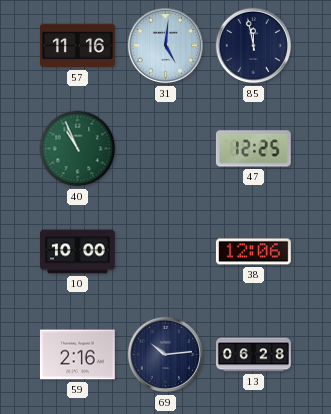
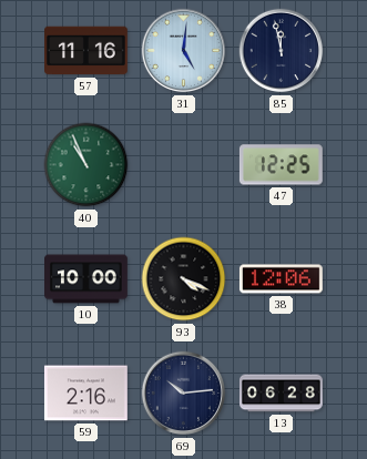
93: none -> 4:19
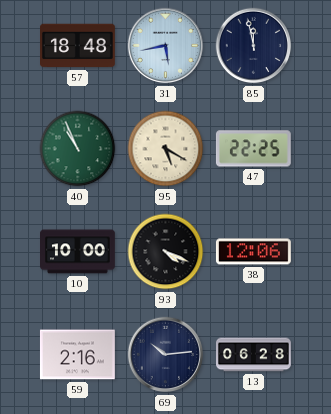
57: 11:16 -> 18:48
31: 5:01 -> 5:43
95: none -> 5:20
47: 12:25 -> 22:25
